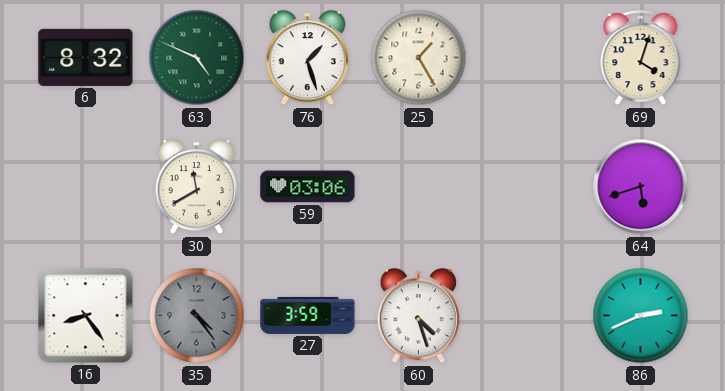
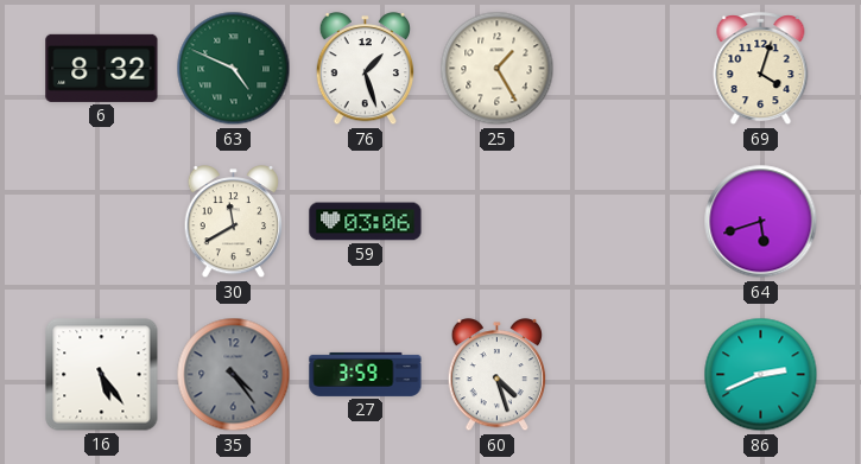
16: 8:24 -> 5:24
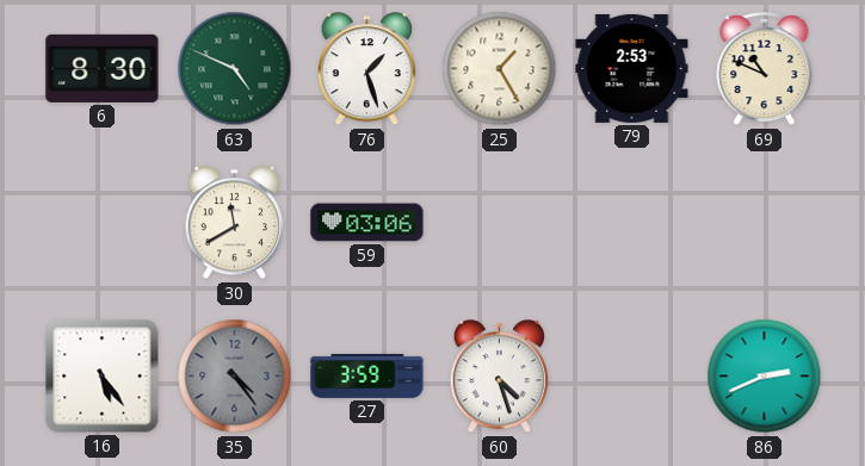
6: 8:32 -> 8:30
79: none -> 2:53
69: 4:03 -> 10:49
64: 5:42 -> none
